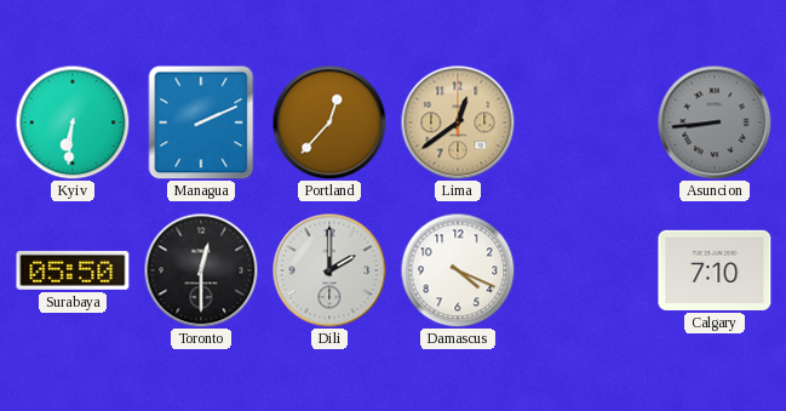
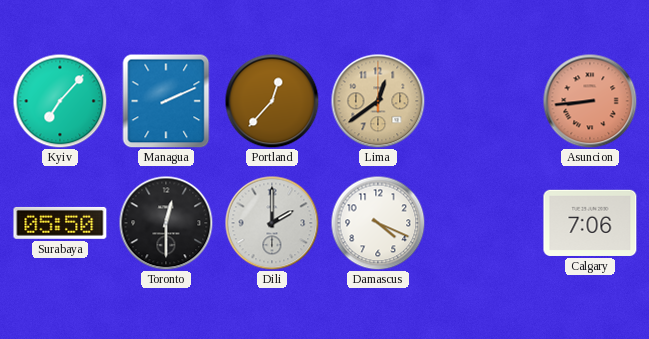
Kyiv: 6:31 -> 7:07
Asuncion dial: grey -> salmon
Calgary: 7:10 -> 7:06
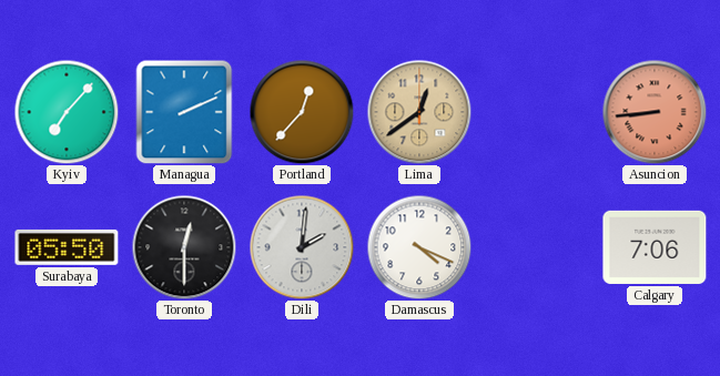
Dili: 2:00 -> 2:01
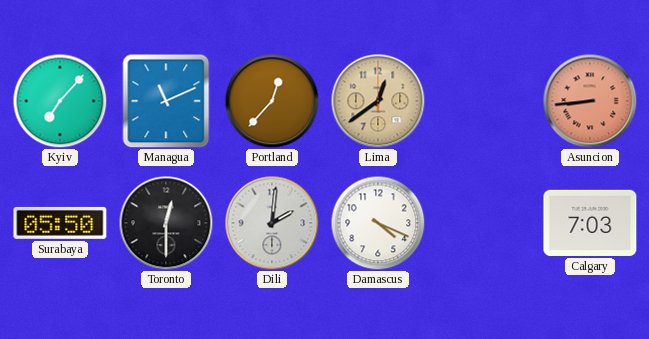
Managua: 2:11 -> 11:11
Calgary: 7:06 -> 7:03
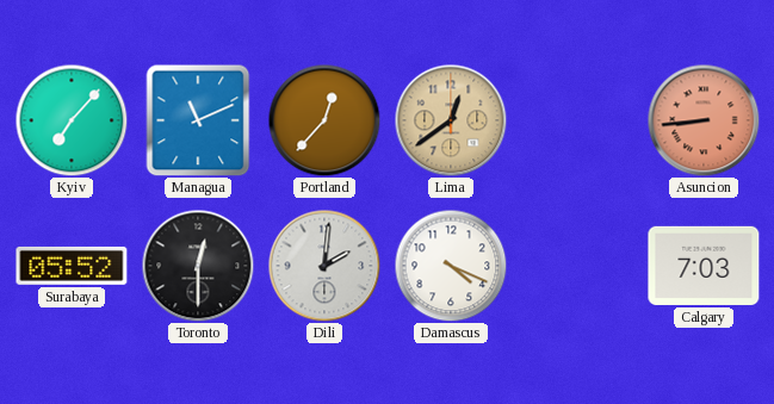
Surabaya: 05:50 -> 05:52
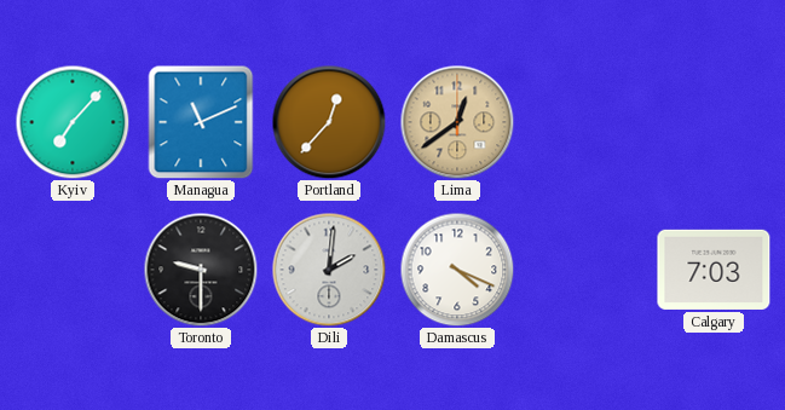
Asuncion: 8:44 -> none
Surabaya: 05:52 -> none
Toronto: 12:30 -> 9:30
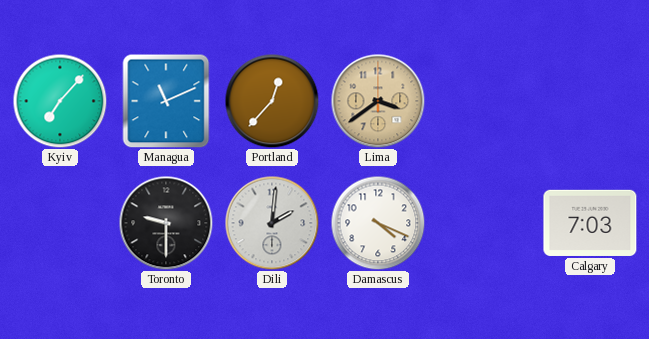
Lima: 12:39 -> 3:39
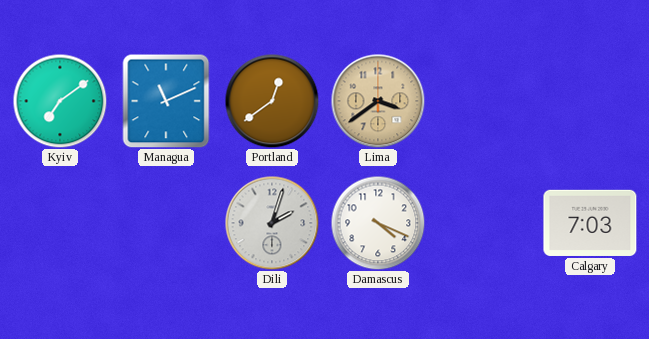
Kyiv: 7:07 -> 7:09
Portland: 12:37 -> 12:39
Toronto: 9:30 -> none
Dili: 2:01 -> 2:03
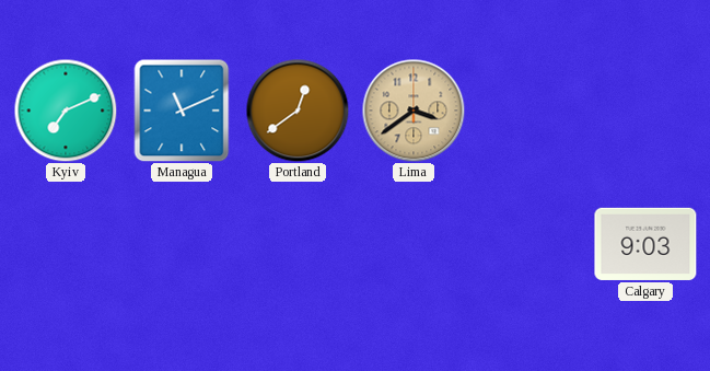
Kyiv: 7:09 -> 7:11
Dili: 2:03 -> none
Damascus: 4:19 -> none
Calgary: 7:03 -> 9:03
